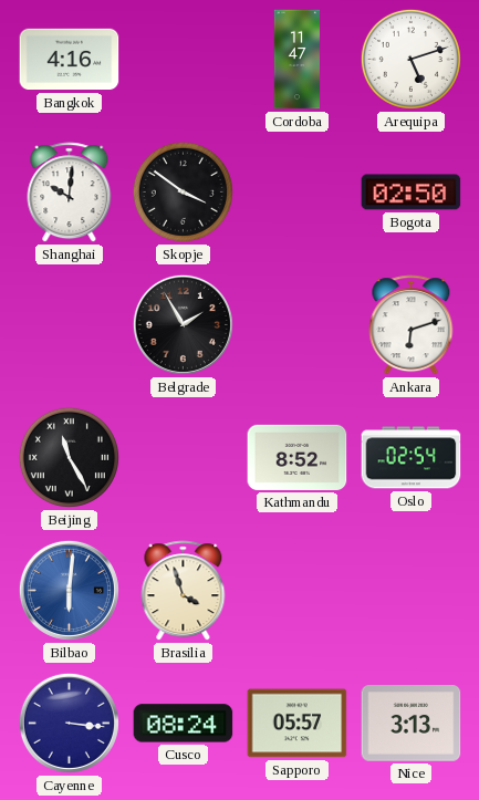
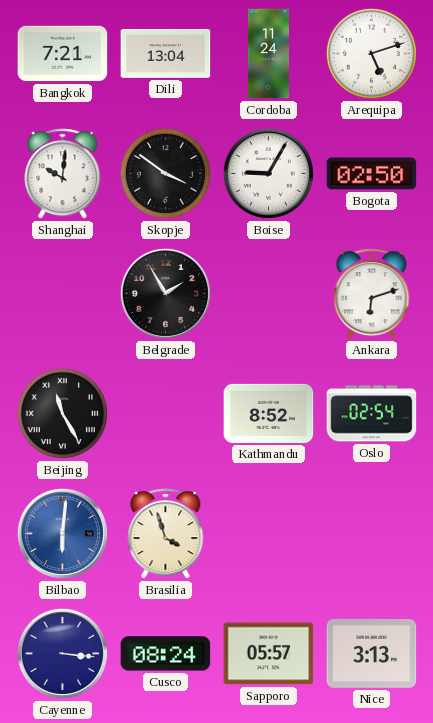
Bangkok: 4:16 -> 7:21
Dili: none -> 13:04
Cordoba: 11:47 -> 11:24
Boise: none -> 9:05
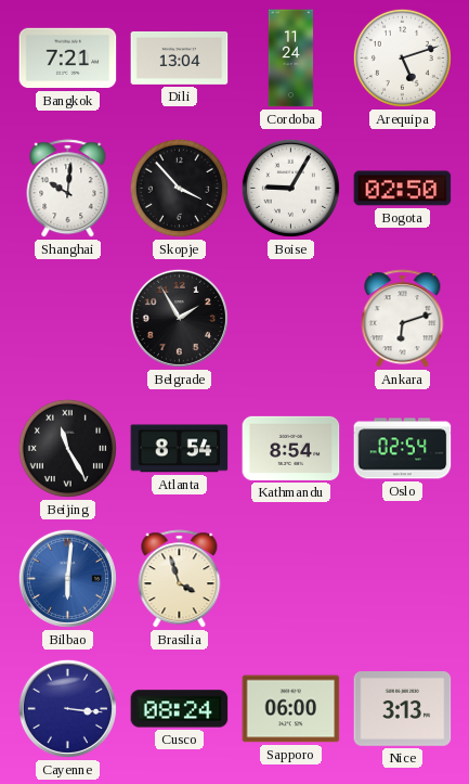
Skopje: 3:51 -> 3:53
Atlanta: none -> 8:54
Kathmandu: 8:52 -> 8:54
Sapporo: 05:57 -> 06:00
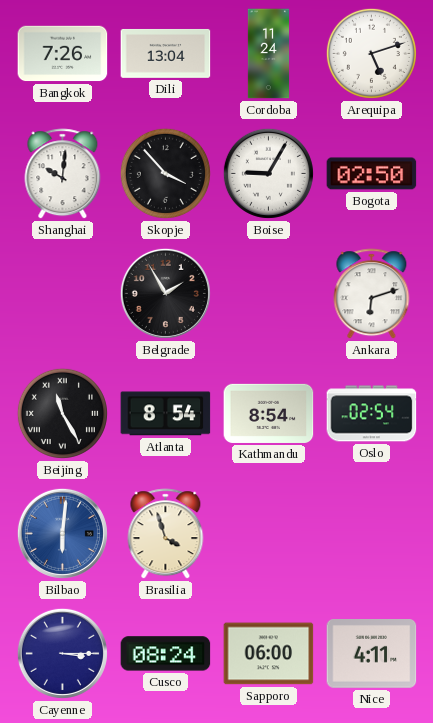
Bangkok: 7:21 -> 7:26
Cayenne: 3:16 -> 3:15
Nice: 3:13 -> 4:11
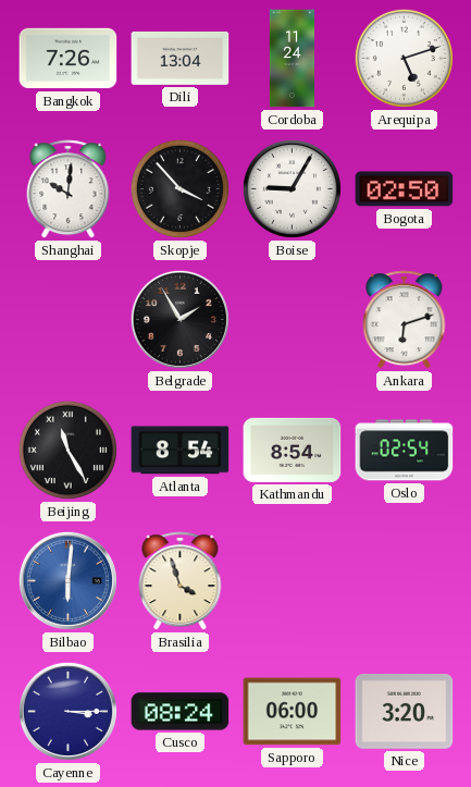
Nice: 4:11 -> 3:20
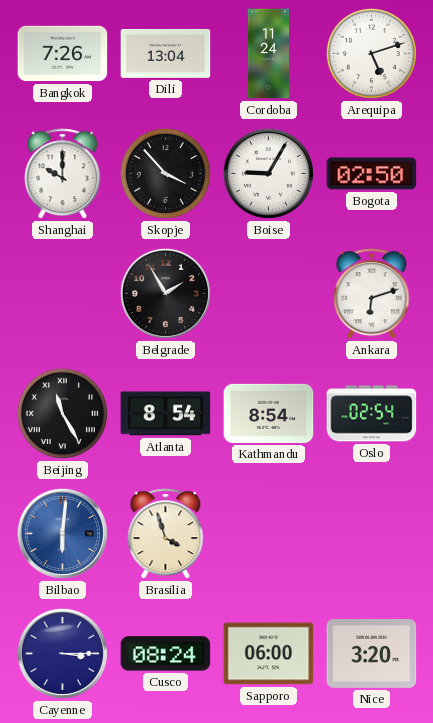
Shanghai: 10:01 -> 10:00
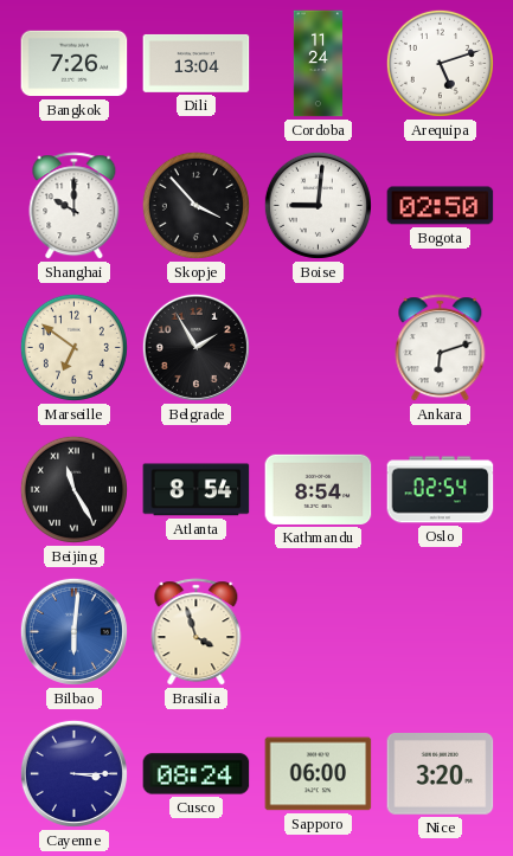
Boise: 9:05 -> 9:01
Marseille: none -> 6:51
